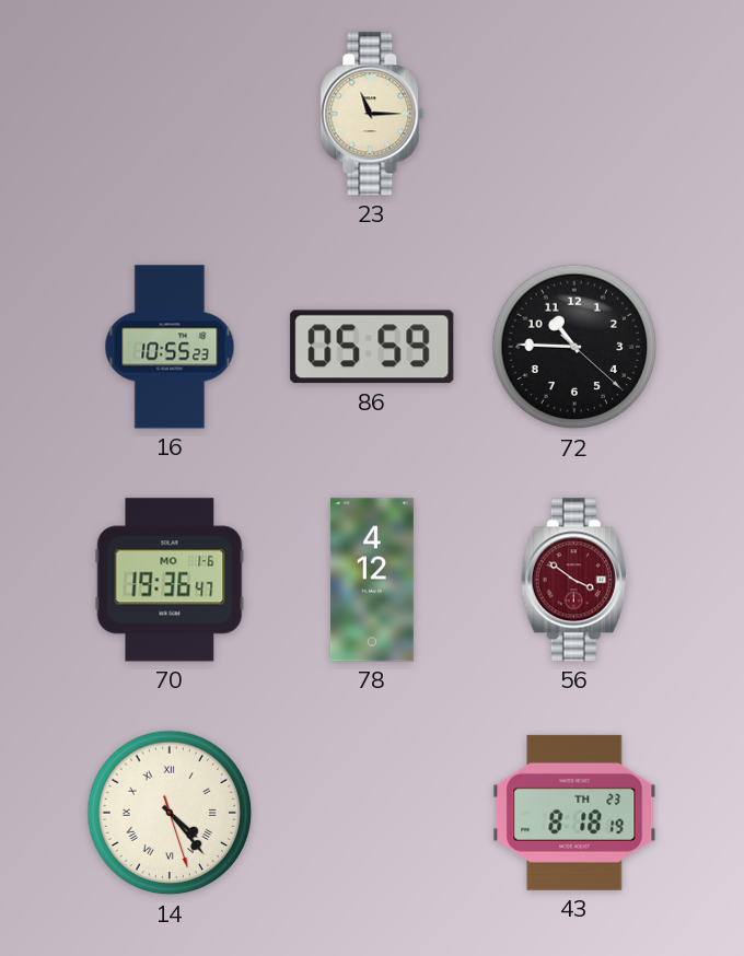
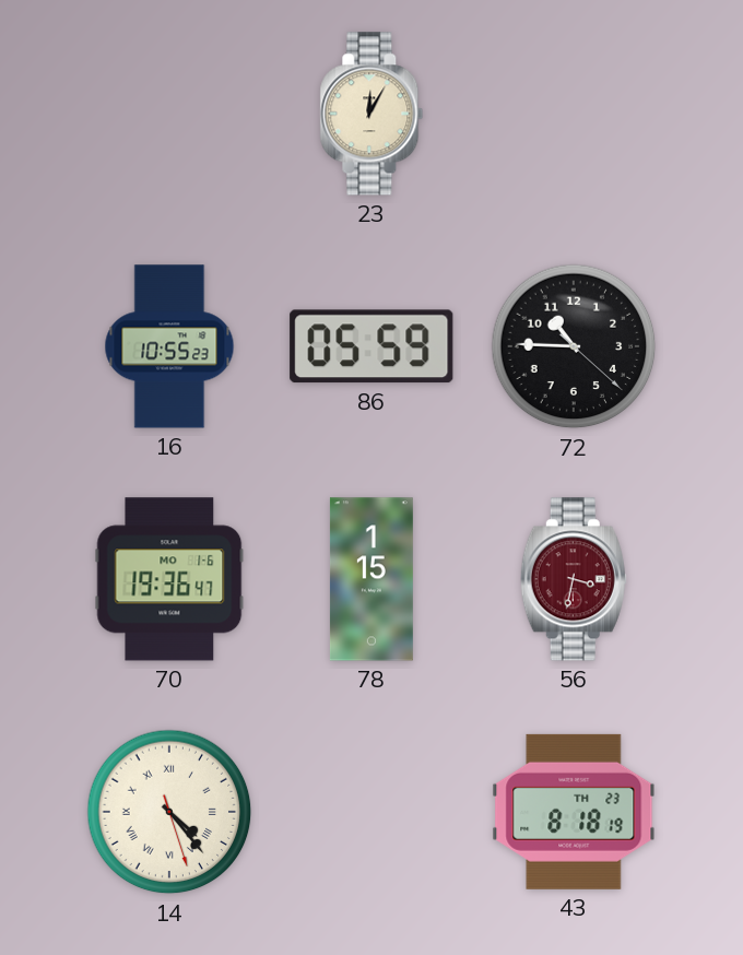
23: 11:15 -> 12:05
78: 4:12 -> 1:15
56: 3:51 -> 3:32
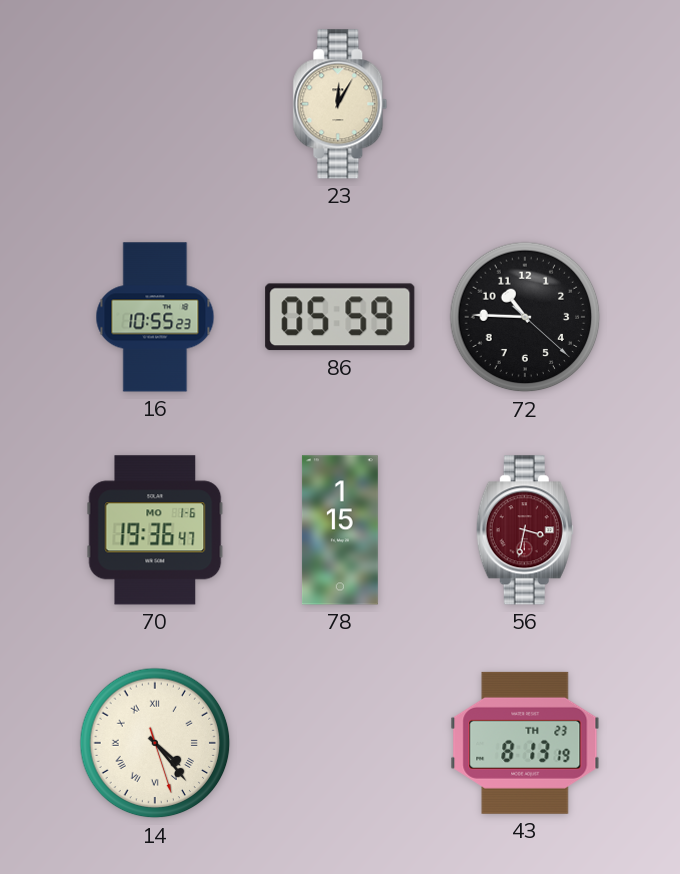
43: 8:18 -> 8:13
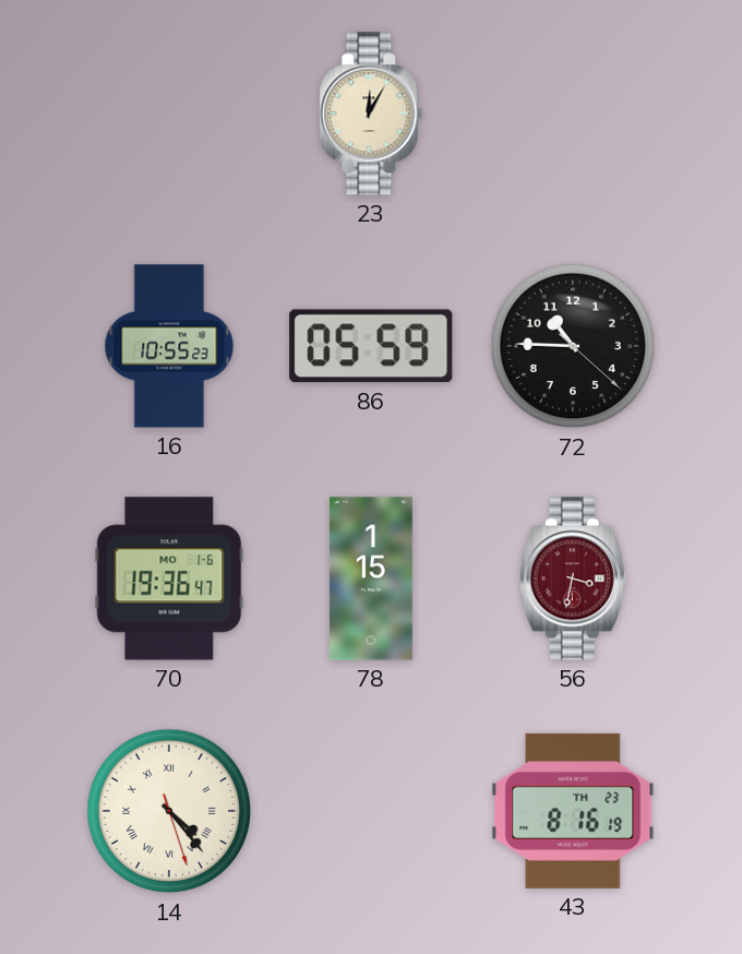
43: 8:13 -> 8:16
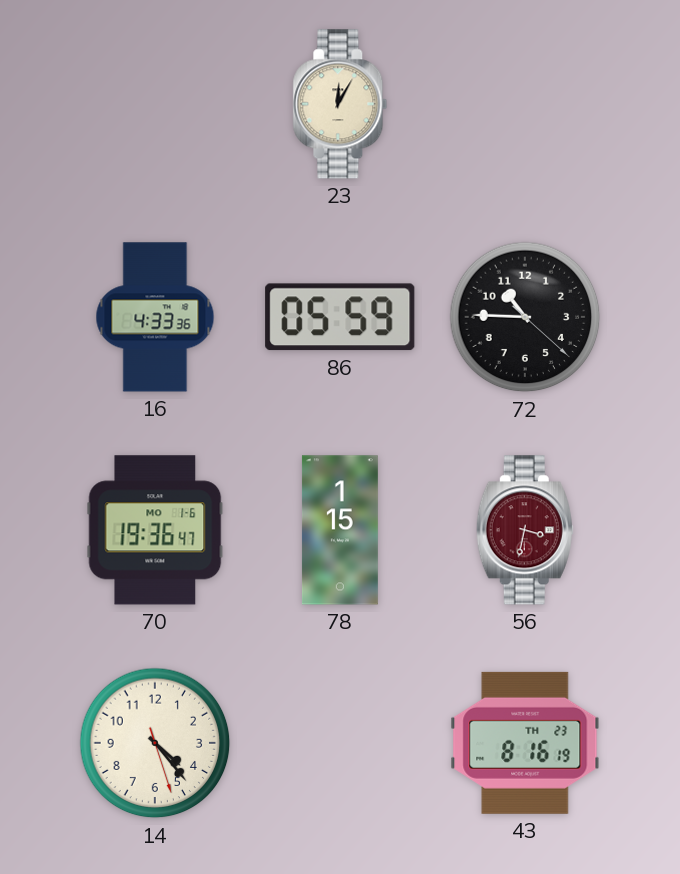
16: 10:55 -> 4:33
14 numerals: Roman -> Arabic
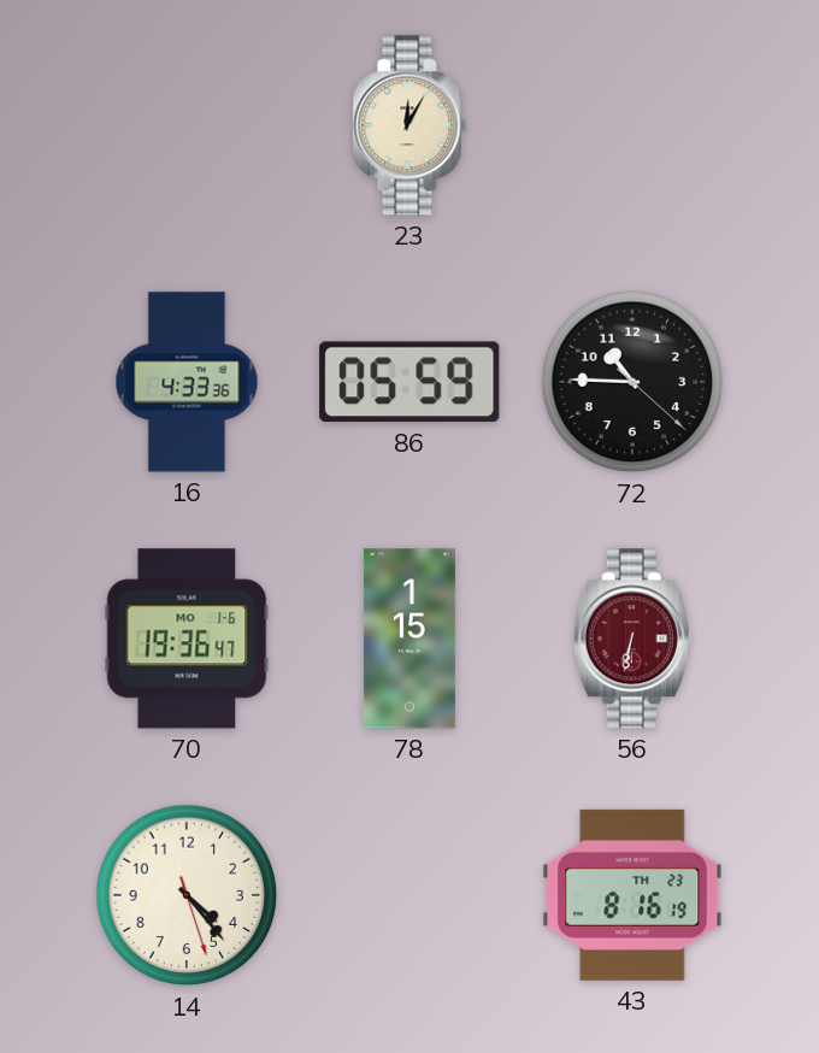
56: 3:32 -> 6:32
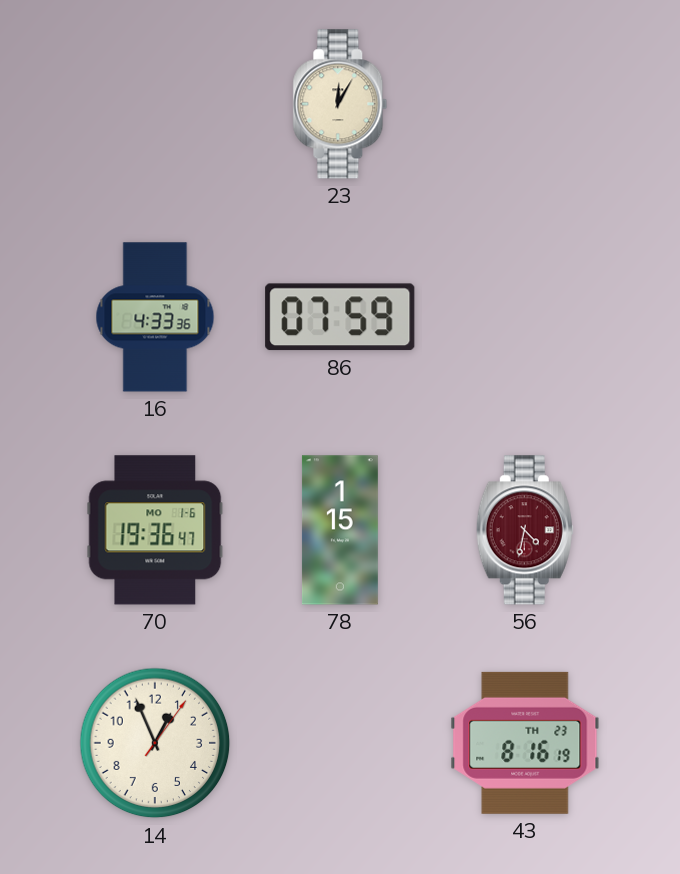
86: 05:59 -> 07:59
72: 10:45 -> none
56: 6:32 -> 4:32
14: 4:23 -> 12:56
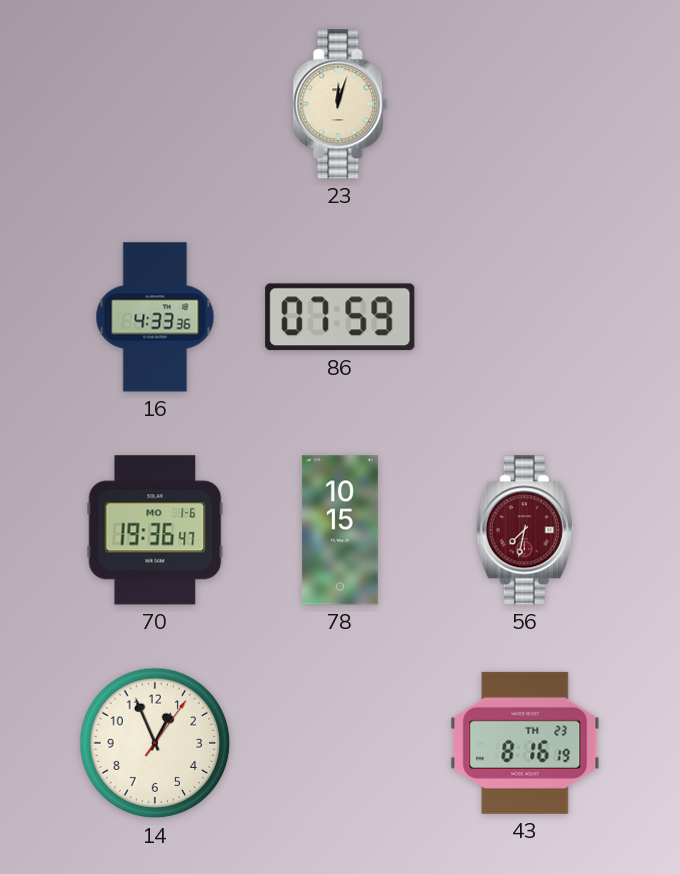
23: 12:05 -> 12:03
78: 1:15 -> 10:15
56: 4:32 -> 7:32
